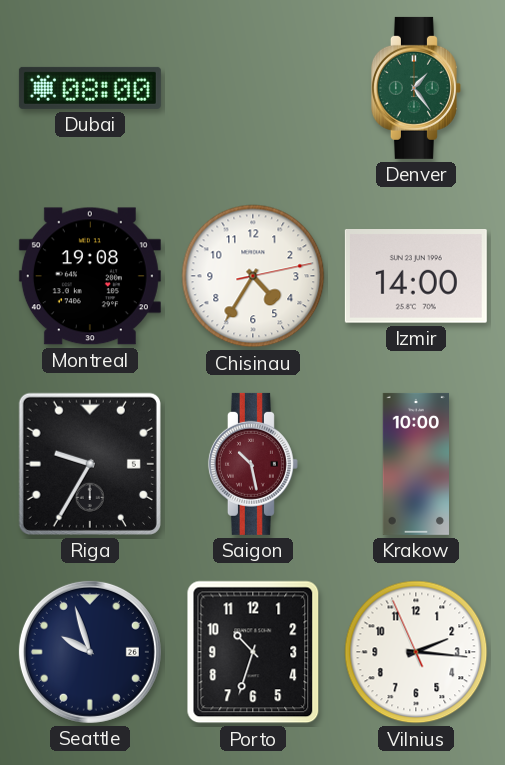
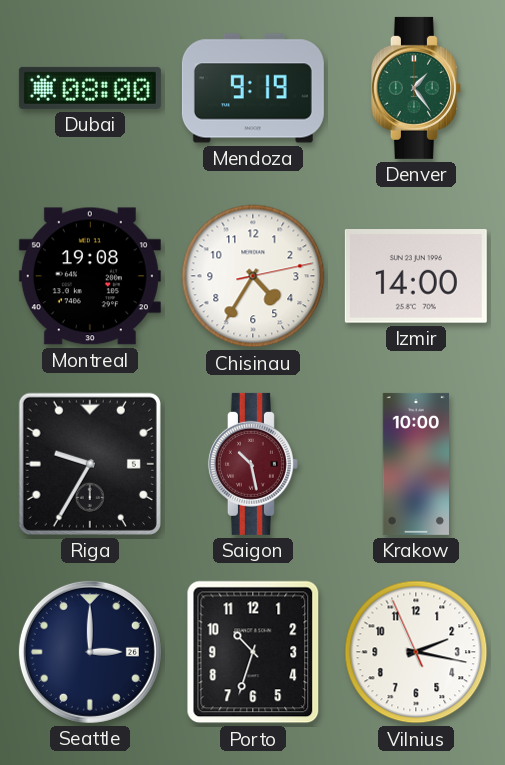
Mendoza: none -> 9:19
Seattle: 9:57 -> 3:00
Vilnius: 2:15 -> 2:16
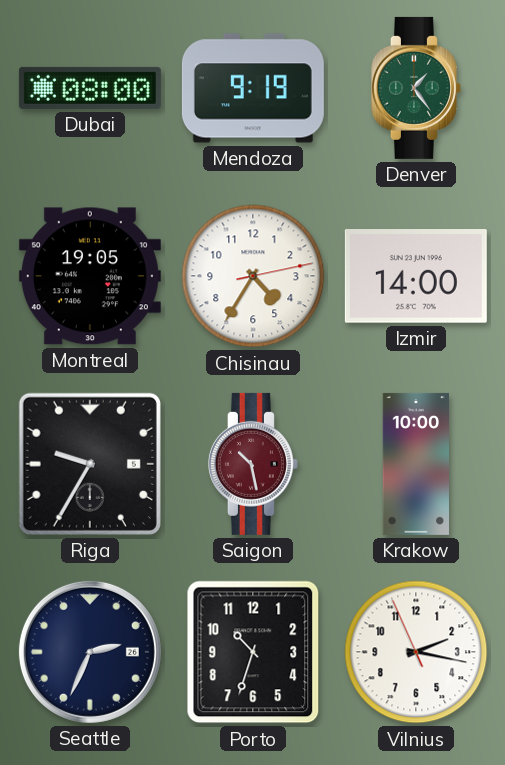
Montreal: 19:08 -> 19:05
Seattle: 3:00 -> 2:34
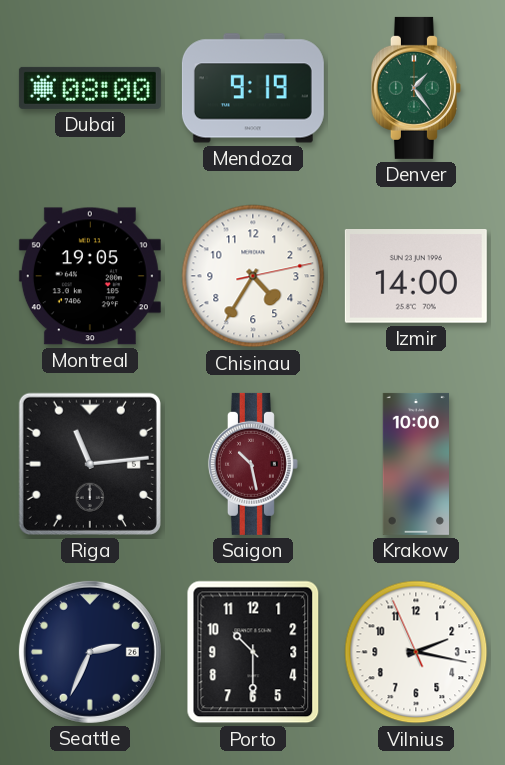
Riga: 9:35 -> 11:14
Porto: 10:33 -> 10:30
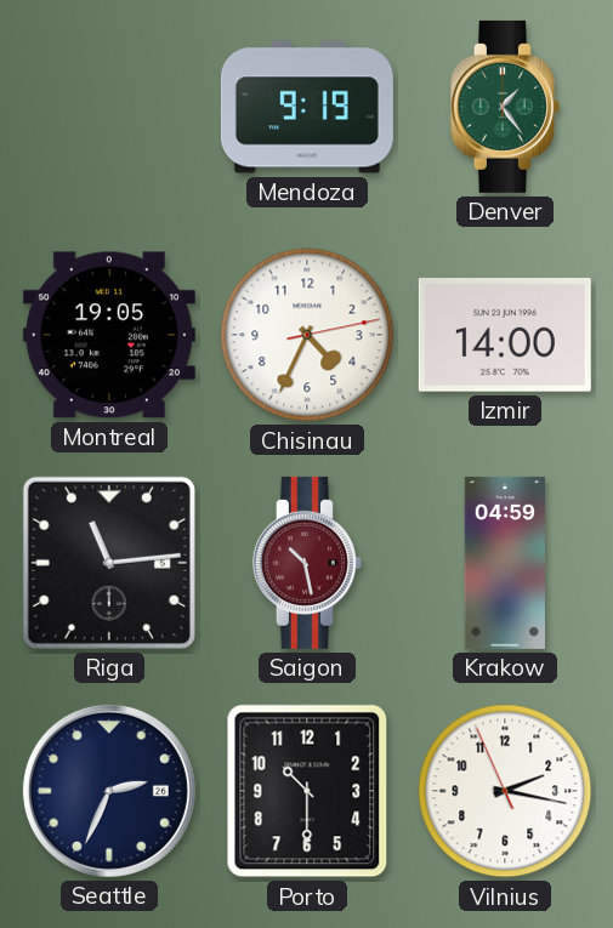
Dubai: 08:00 -> none
Chisinau: 4:35 -> 4:34
Krakow: 10:00 -> 04:59
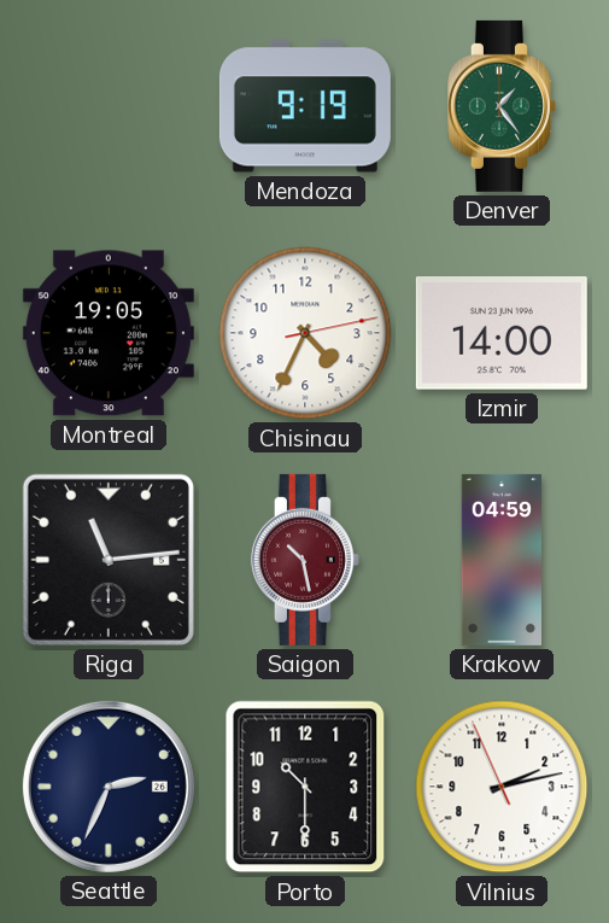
Vilnius: 2:16 -> 2:12
